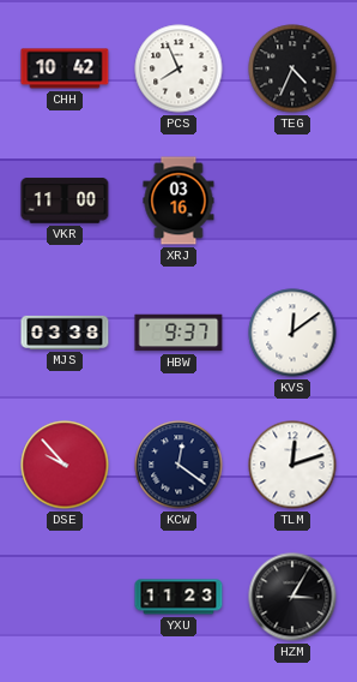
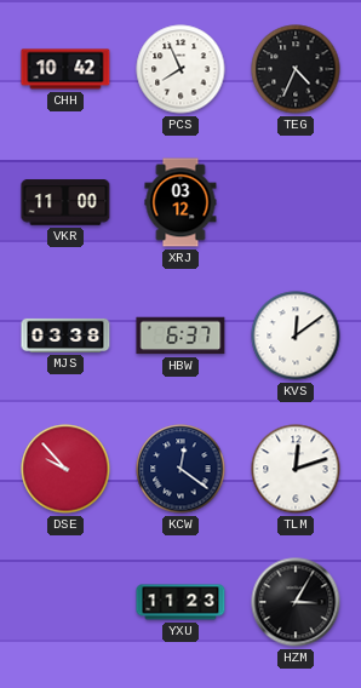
XRJ: 03:16 -> 03:12
HBW: 9:37 -> 6:37
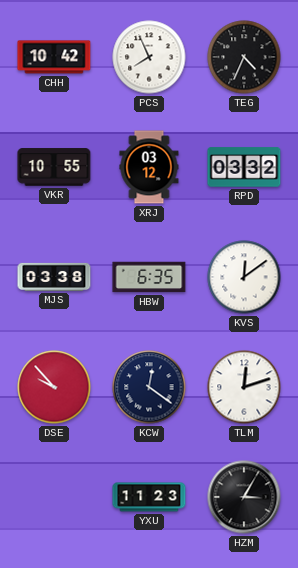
VKR: 11:00 -> 10:55
RPD: none -> 03:32
HBW: 6:37 -> 6:35
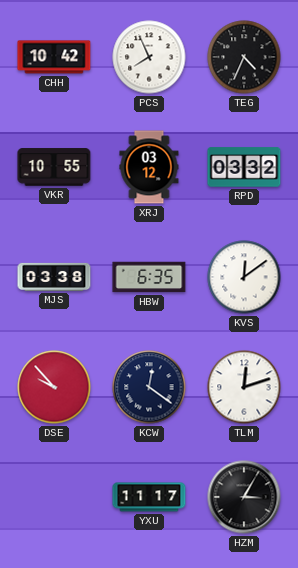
YXU: 11:23 -> 11:17
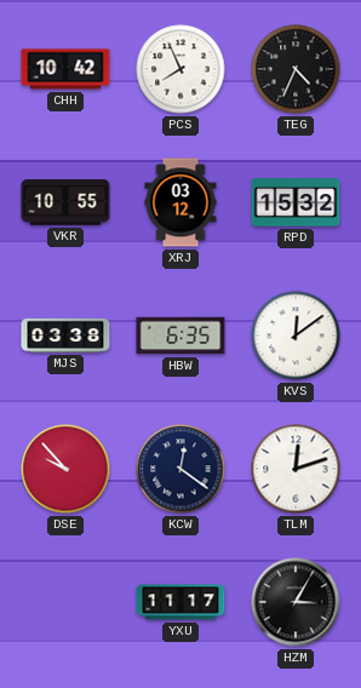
RPD: 03:32 -> 15:32
